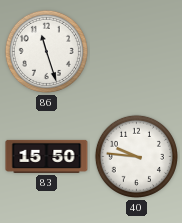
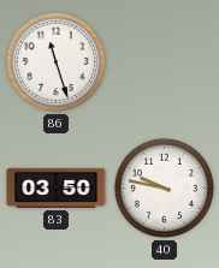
83: 15:50 -> 03:50
40: 9:46 -> 9:47
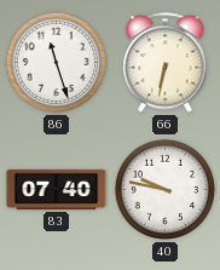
66: none -> 6:32
83: 03:50 -> 07:40
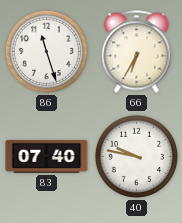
66: 6:32 -> 6:35
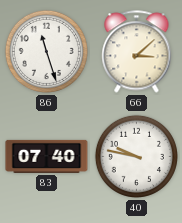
66: 6:35 -> 3:08
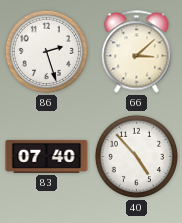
86: 11:27 -> 2:27
40: 9:47 -> 4:53
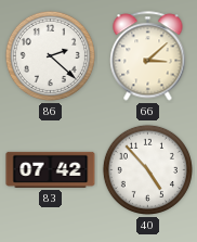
86: 2:27 -> 2:22
83: 07:40 -> 07:42
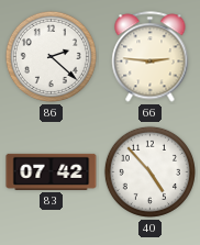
66: 3:08 -> 2:46
